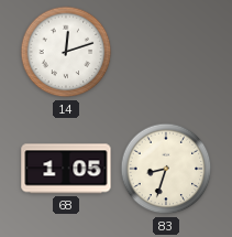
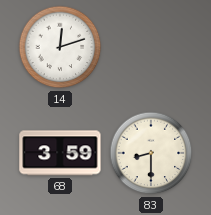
68: 1:05 -> 3:59
83: 8:33 -> 8:30
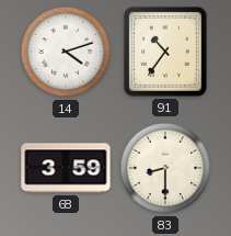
14: 12:12 -> 4:12
91: none -> 10:36
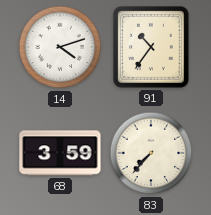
83: 8:30 -> 7:37
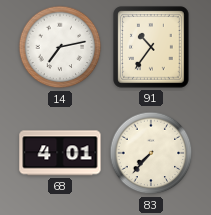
14: 4:12 -> 7:13
68: 3:59 -> 4:01
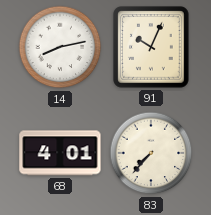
14: 7:13 -> 8:13
91: 10:36 -> 10:04
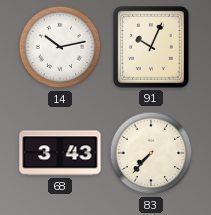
14: 8:13 -> 10:13
68: 4:01 -> 3:43
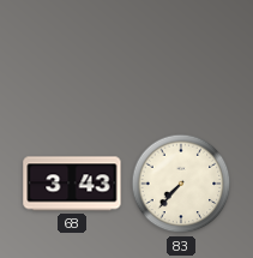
14: 10:13 -> none
91: 10:04 -> none
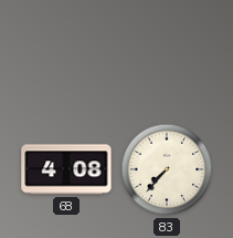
68: 3:43 -> 4:08
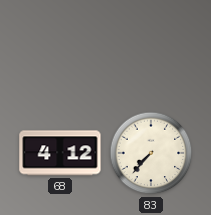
68: 4:08 -> 4:12
